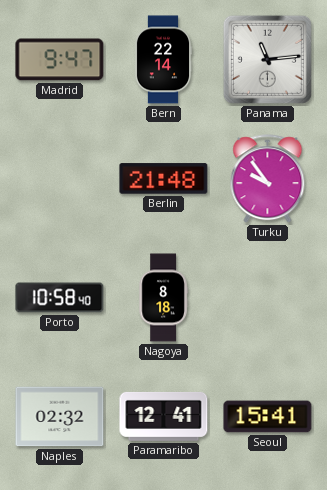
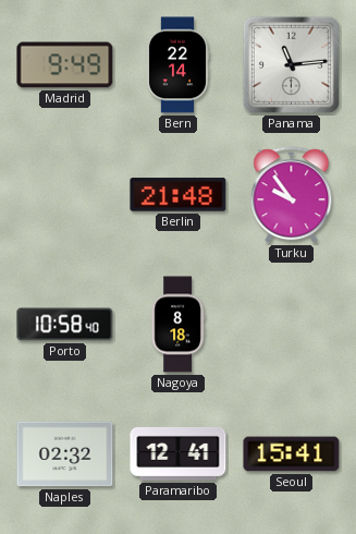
Madrid: 9:47 -> 9:49
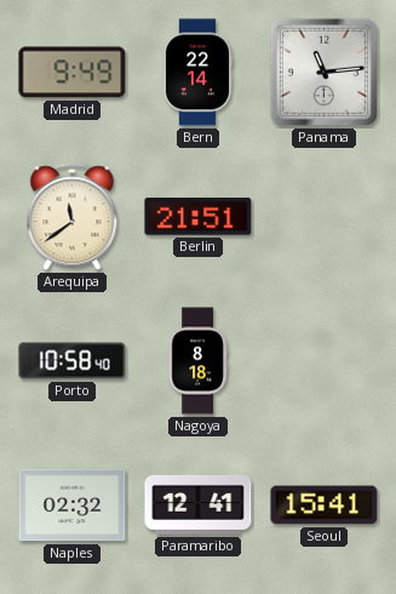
Arequipa: none -> 11:39
Berlin: 21:48 -> 21:51
Turku: 9:54 -> none
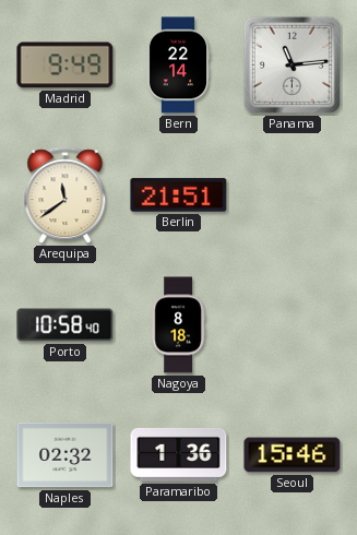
Paramaribo: 12:41 -> 1:36
Seoul: 15:41 -> 15:46
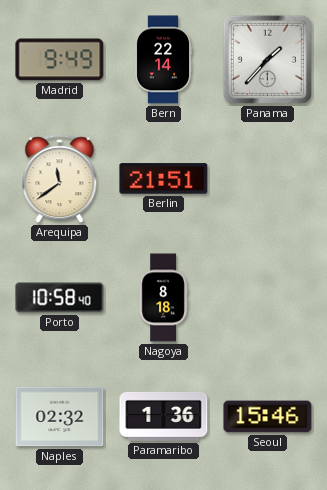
Panama: 11:14 -> 1:37
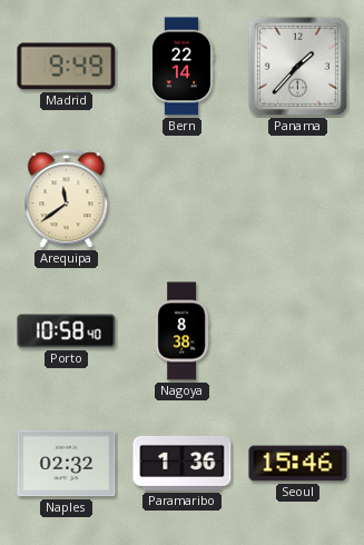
Berlin: 21:51 -> none
Nagoya: 8:18 -> 8:38
